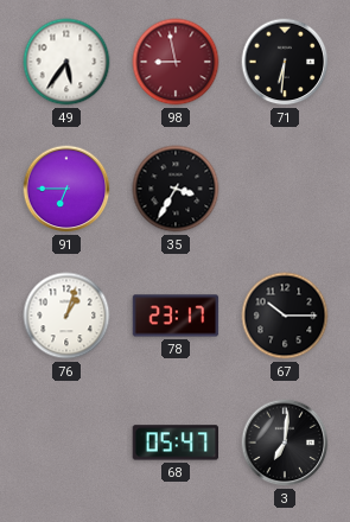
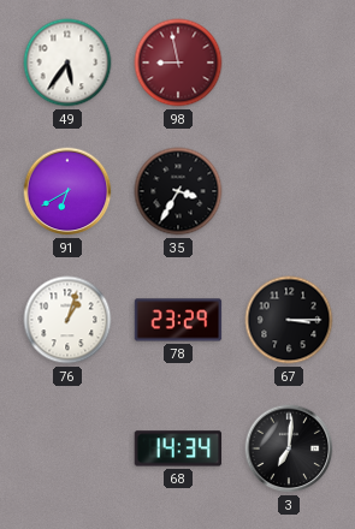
71: 6:31 -> none
91: 6:45 -> 6:40
78: 23:17 -> 23:29
67: 10:15 -> 3:15
68: 05:47 -> 14:34
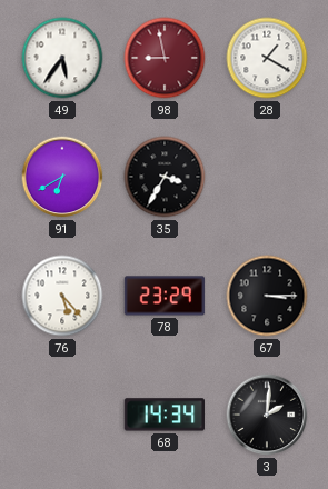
28: none -> 1:20
76: 1:03 -> 5:23
3: 7:01 -> 2:01
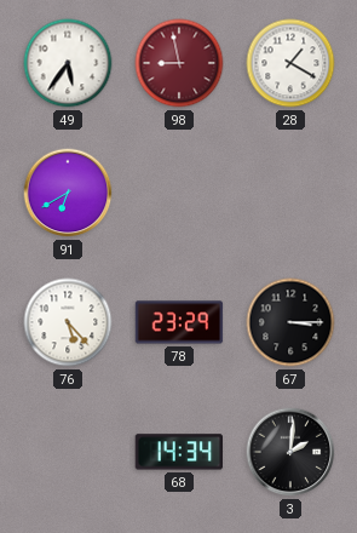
35: 3:35 -> none
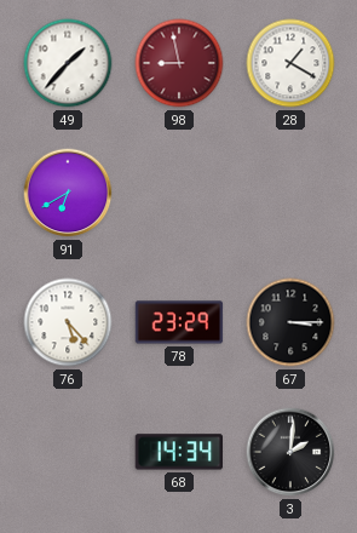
49: 5:36 -> 1:37
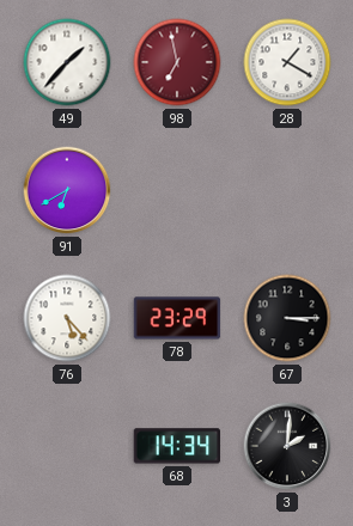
98: 8:58 -> 6:58
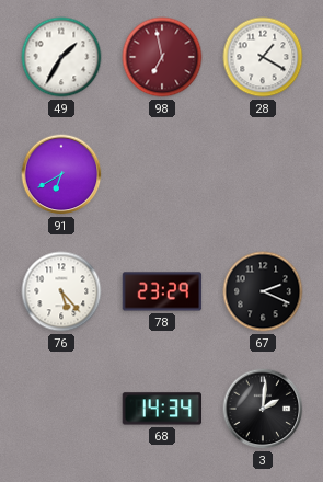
49: 1:37 -> 1:35
67: 3:15 -> 2:19
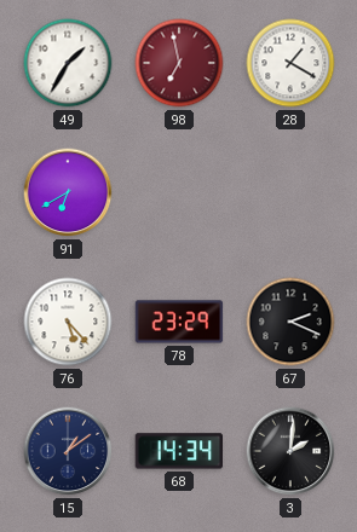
15: none -> 1:09
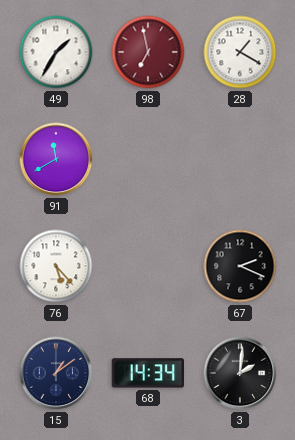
91: 6:40 -> 11:40
78: 23:29 -> none
